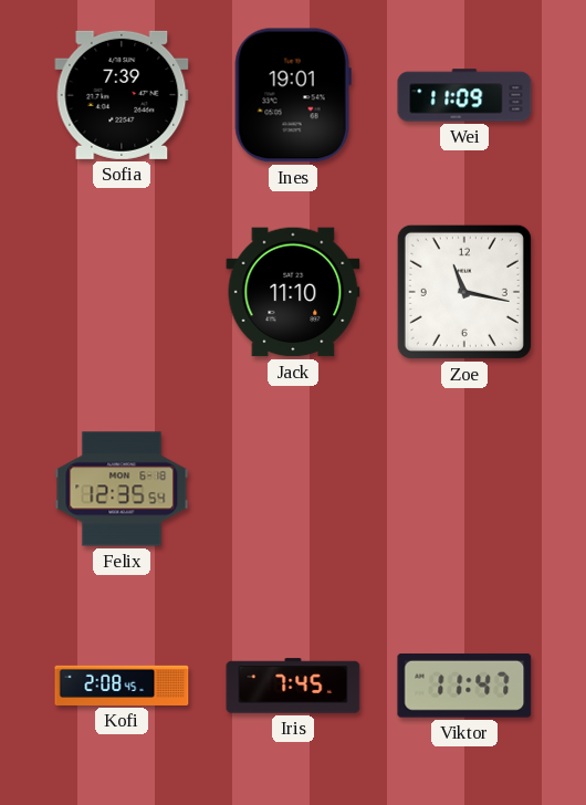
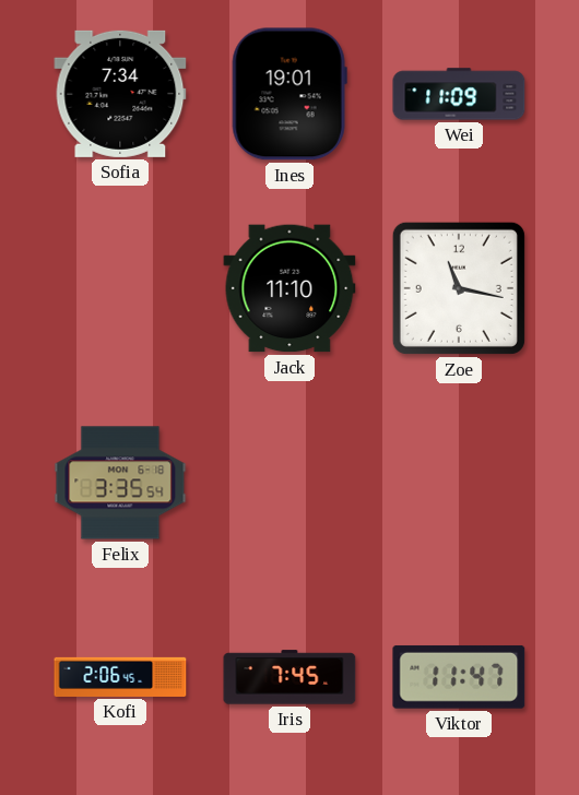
Sofia: 7:39 -> 7:34
Felix: 12:35 -> 3:35
Kofi: 2:08 -> 2:06
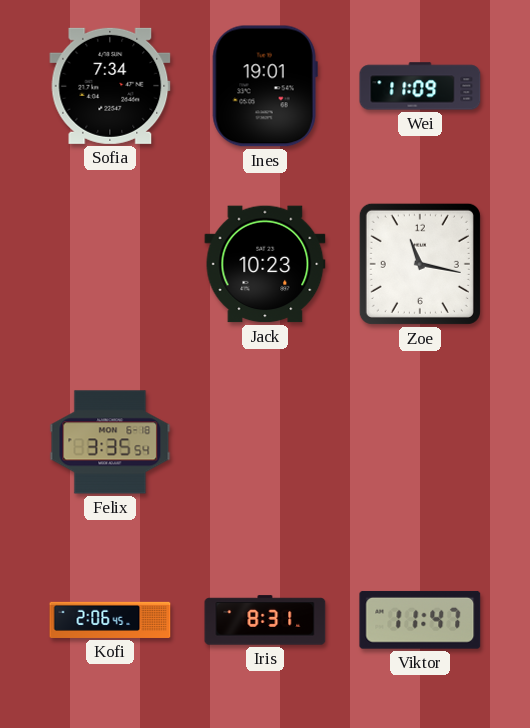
Jack: 11:10 -> 10:23
Iris: 7:45 -> 8:31
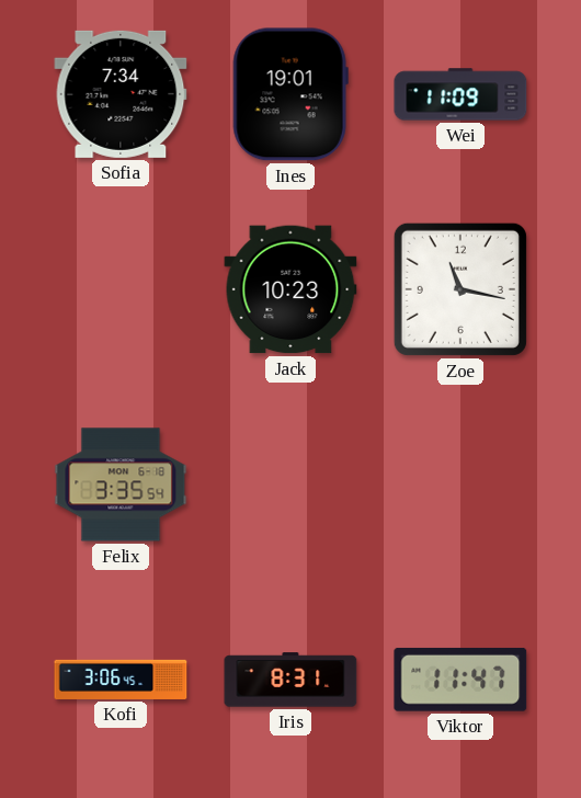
Kofi: 2:06 -> 3:06
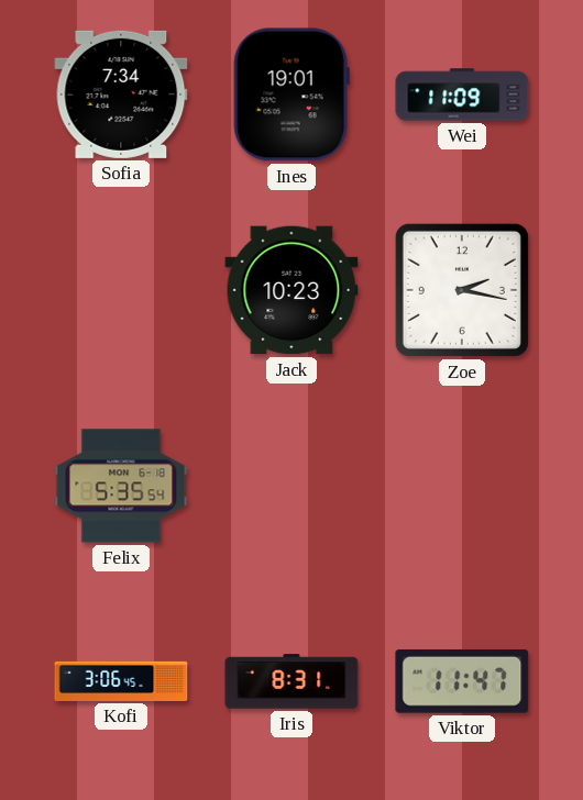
Zoe: 11:17 -> 2:17
Felix: 3:35 -> 5:35
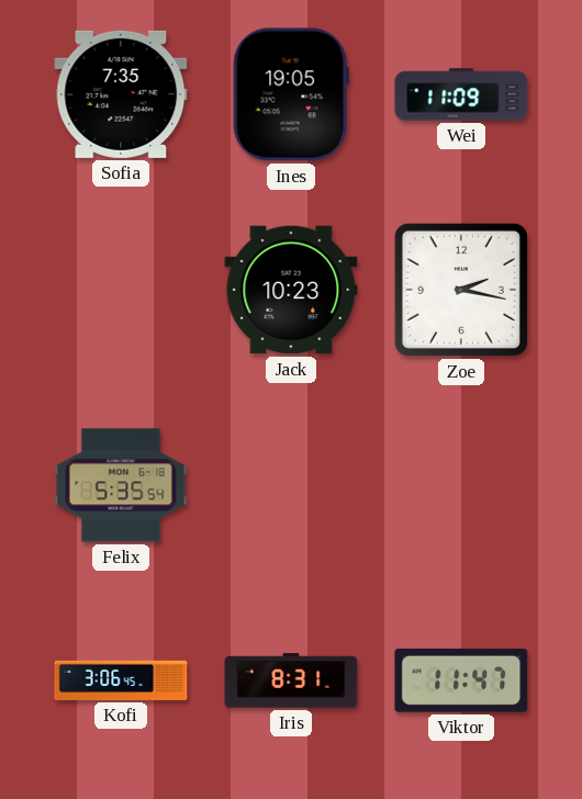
Sofia: 7:34 -> 7:35
Ines: 19:01 -> 19:05
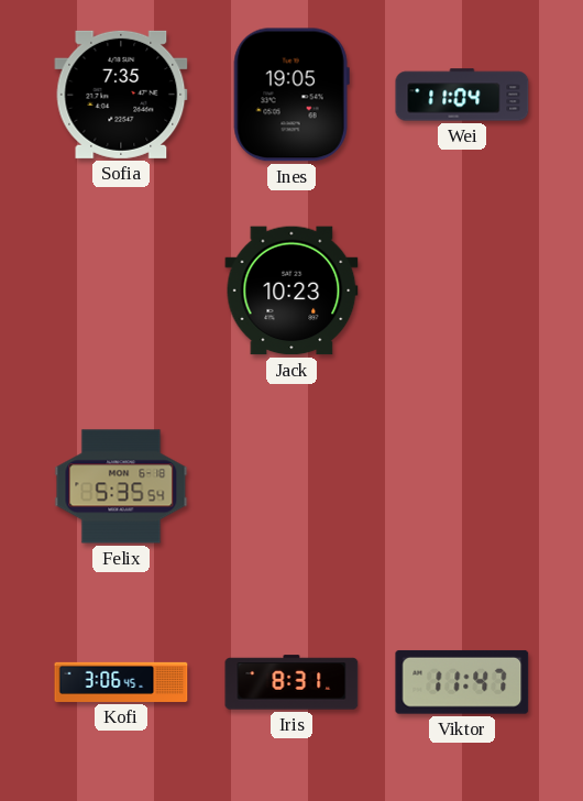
Wei: 11:09 -> 11:04
Zoe: 2:17 -> none
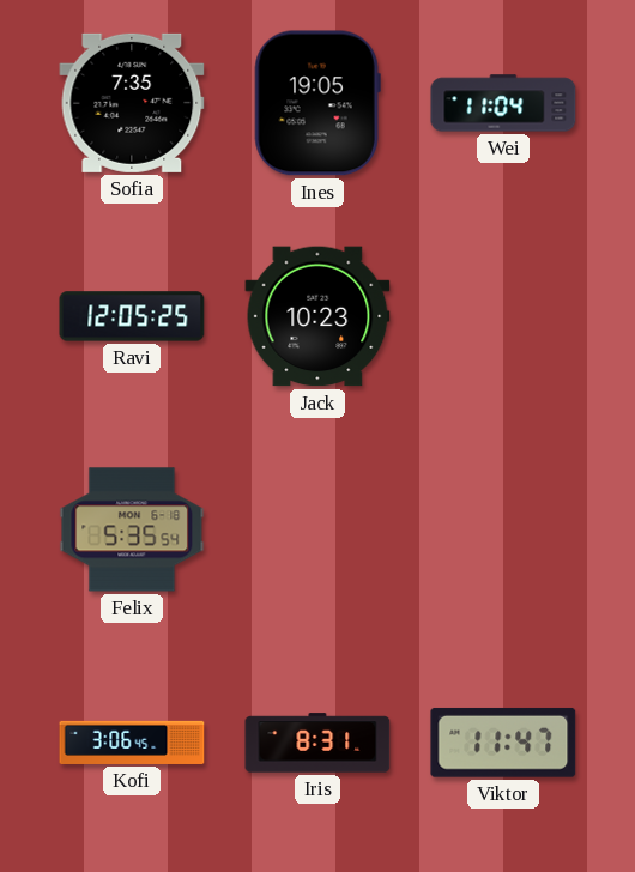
Ravi: none -> 12:05
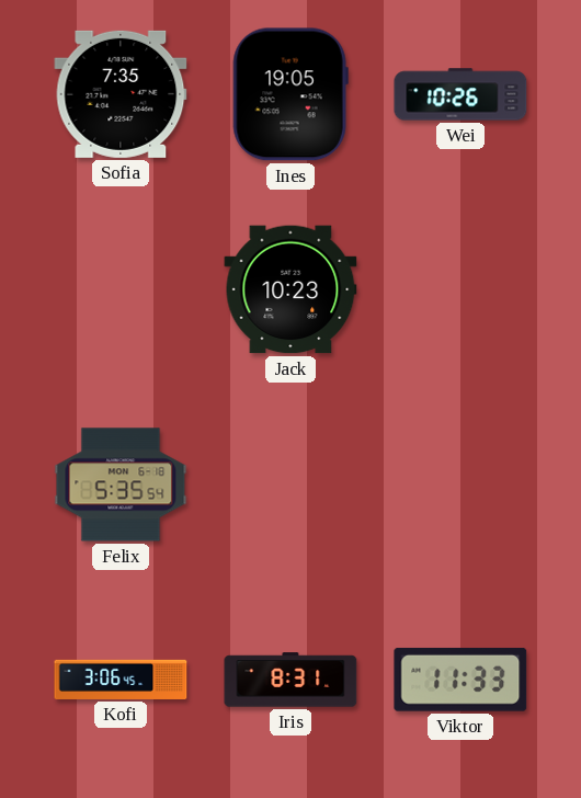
Wei: 11:04 -> 10:26
Ravi: 12:05 -> none
Viktor: 11:47 -> 11:33
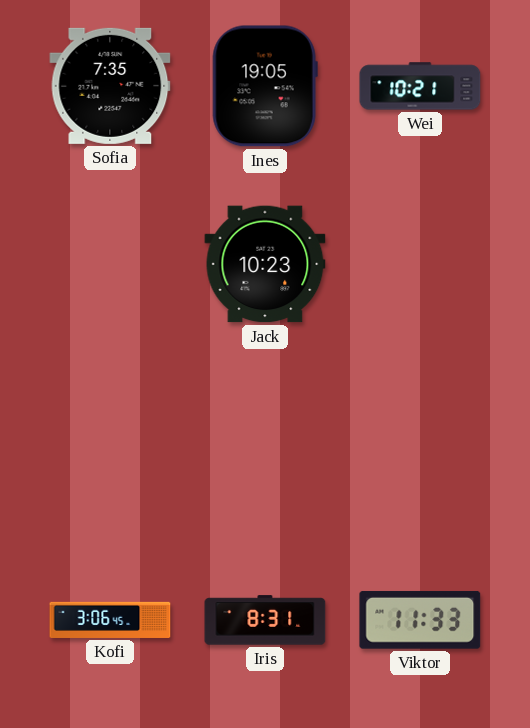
Wei: 10:26 -> 10:21
Felix: 5:35 -> none
